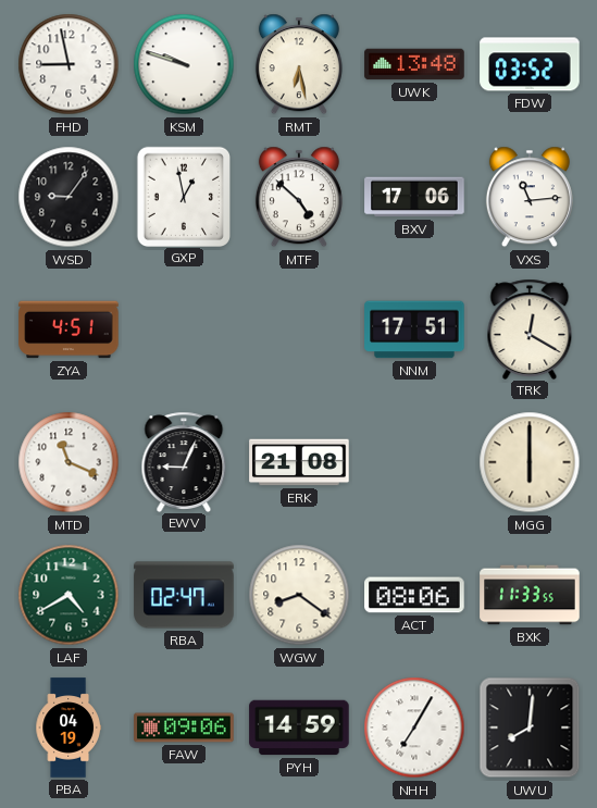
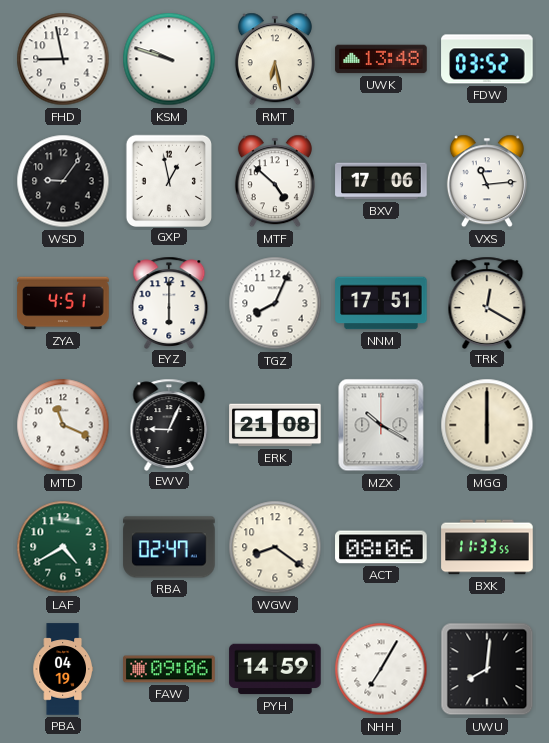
EYZ: none -> 6:00
TGZ: none -> 8:04
MZX: none -> 10:20
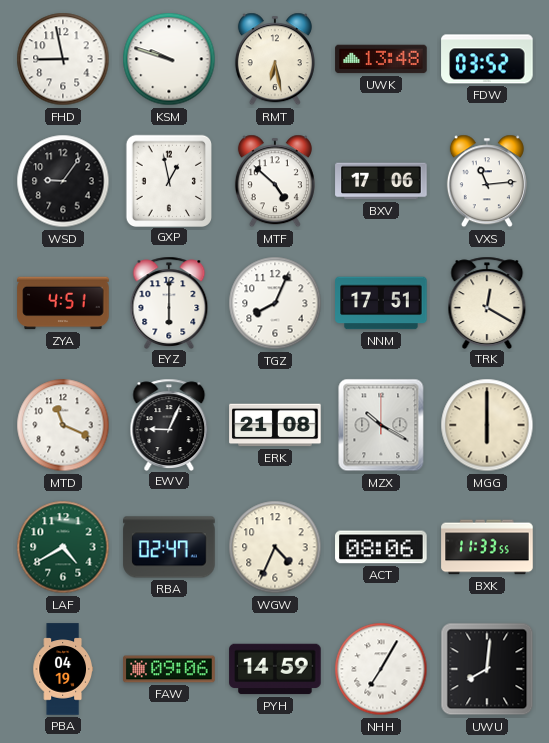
WGW: 8:21 -> 4:34
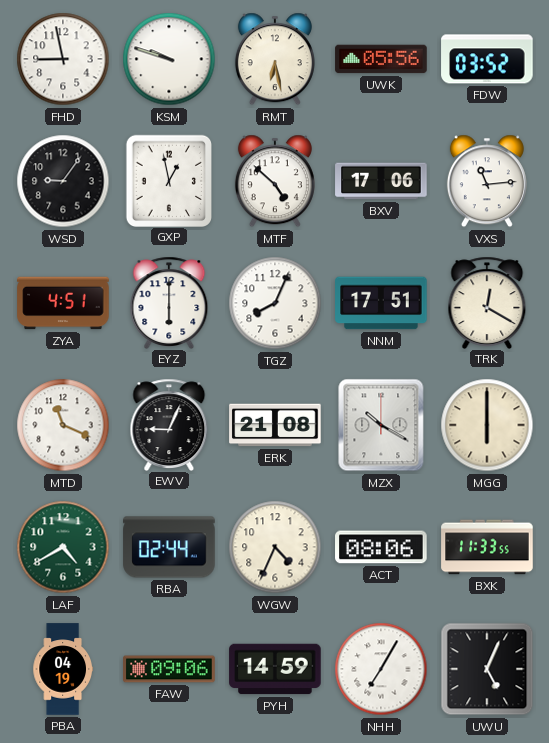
UWK: 13:48 -> 05:56
RBA: 02:47 -> 02:44
UWU: 8:01 -> 5:04
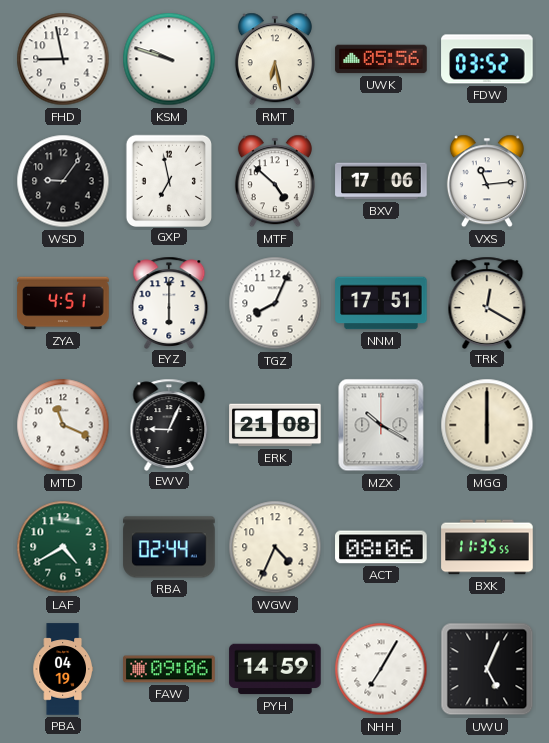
GXP: 12:58 -> 6:58
BXK: 11:33 -> 11:35
